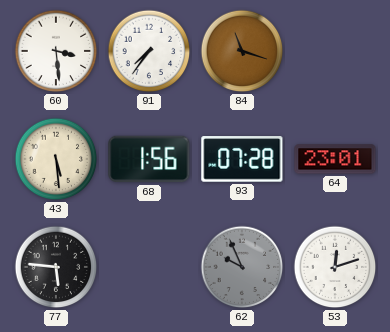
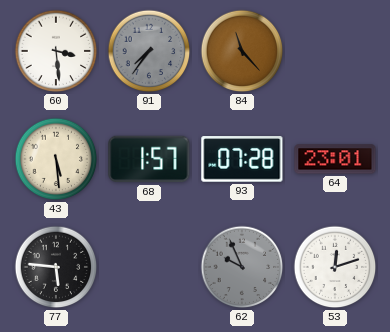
91 dial: white -> grey
84: 11:18 -> 11:23
68: 1:56 -> 1:57
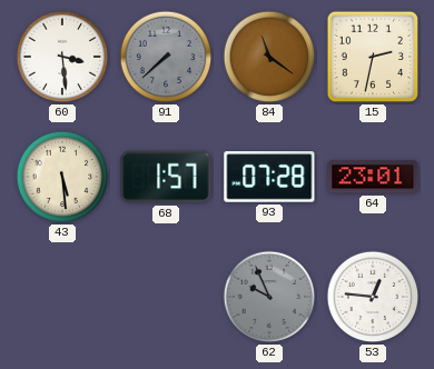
91: 7:36 -> 7:38
84: 11:23 -> 11:21
15: none -> 2:32
77: 5:46 -> none
53: 12:12 -> 12:46
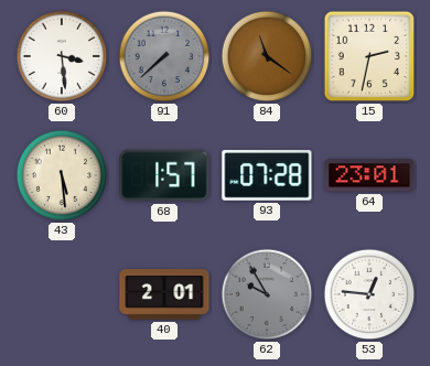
40: none -> 2:01
62: 9:56 -> 9:55
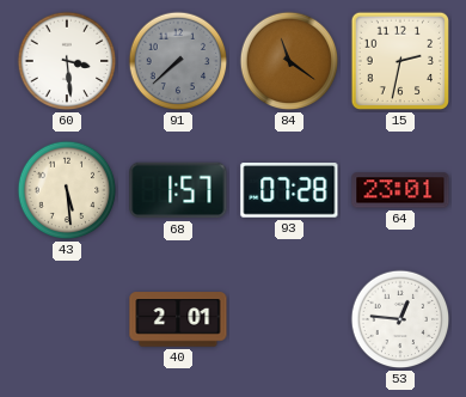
62: 9:55 -> none
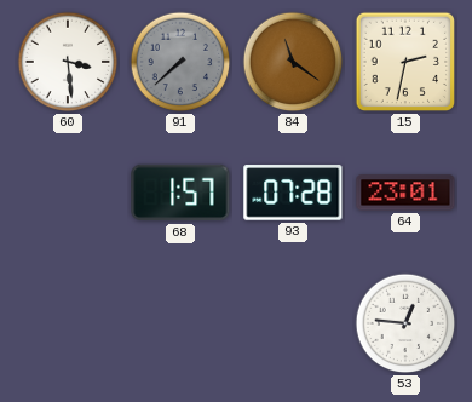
43: 5:29 -> none
40: 2:01 -> none
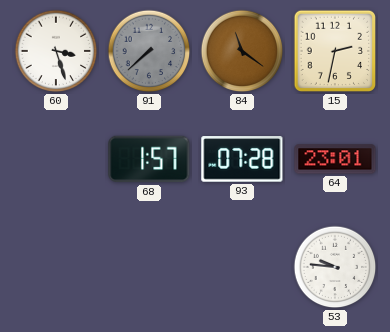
60: 3:29 -> 3:27
53: 12:46 -> 9:46
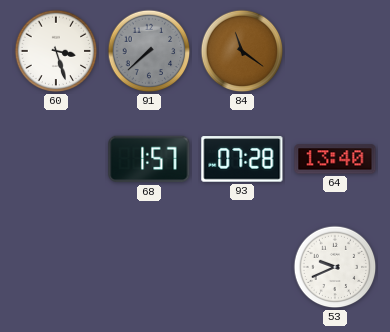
15: 2:32 -> none
64: 23:01 -> 13:40
53: 9:46 -> 9:41
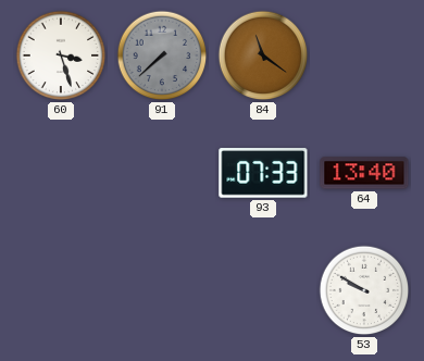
68: 1:57 -> none
93: 07:28 -> 07:33
53: 9:41 -> 9:50
